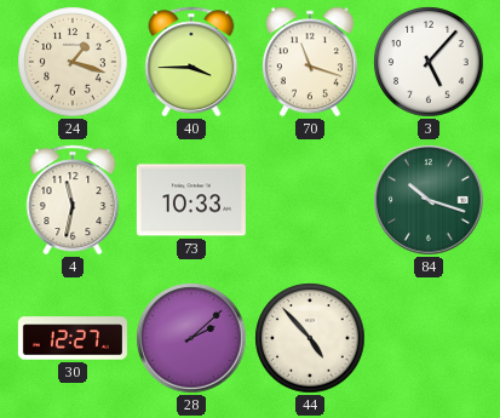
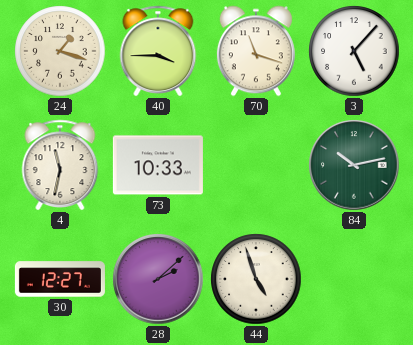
84: 10:18 -> 10:13
44: 4:53 -> 4:57
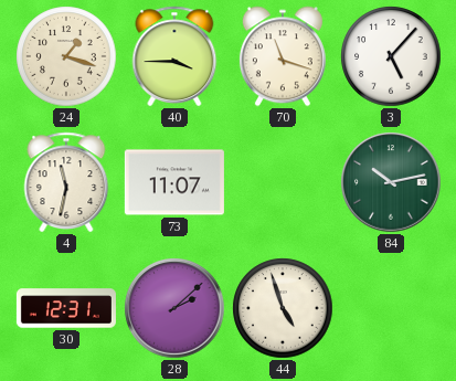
73: 10:33 -> 11:07
30: 12:27 -> 12:31
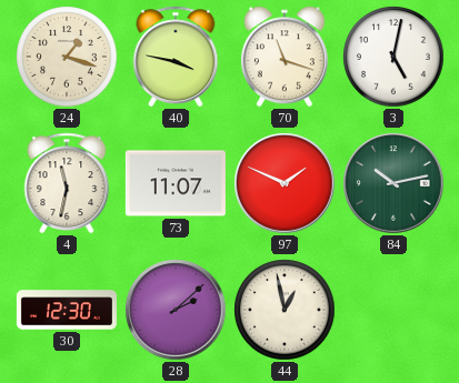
40: 3:45 -> 3:47
3: 5:07 -> 5:02
97: none -> 1:49
30: 12:31 -> 12:30
44: 4:57 -> 12:58
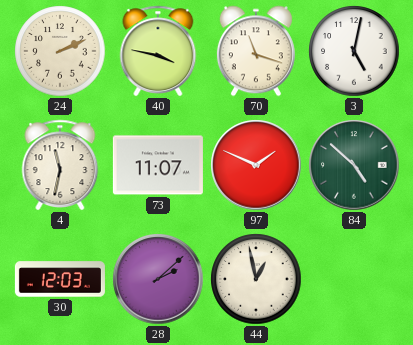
24: 1:18 -> 2:11
84: 10:13 -> 4:52
30: 12:30 -> 12:03
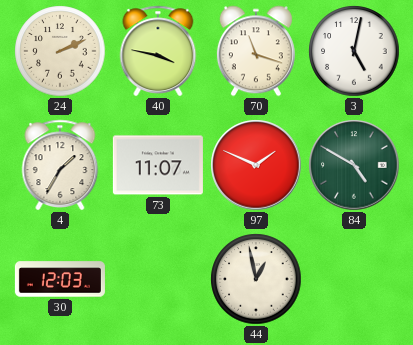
4: 11:32 -> 1:35
84: 4:52 -> 4:50
28: 2:08 -> none
